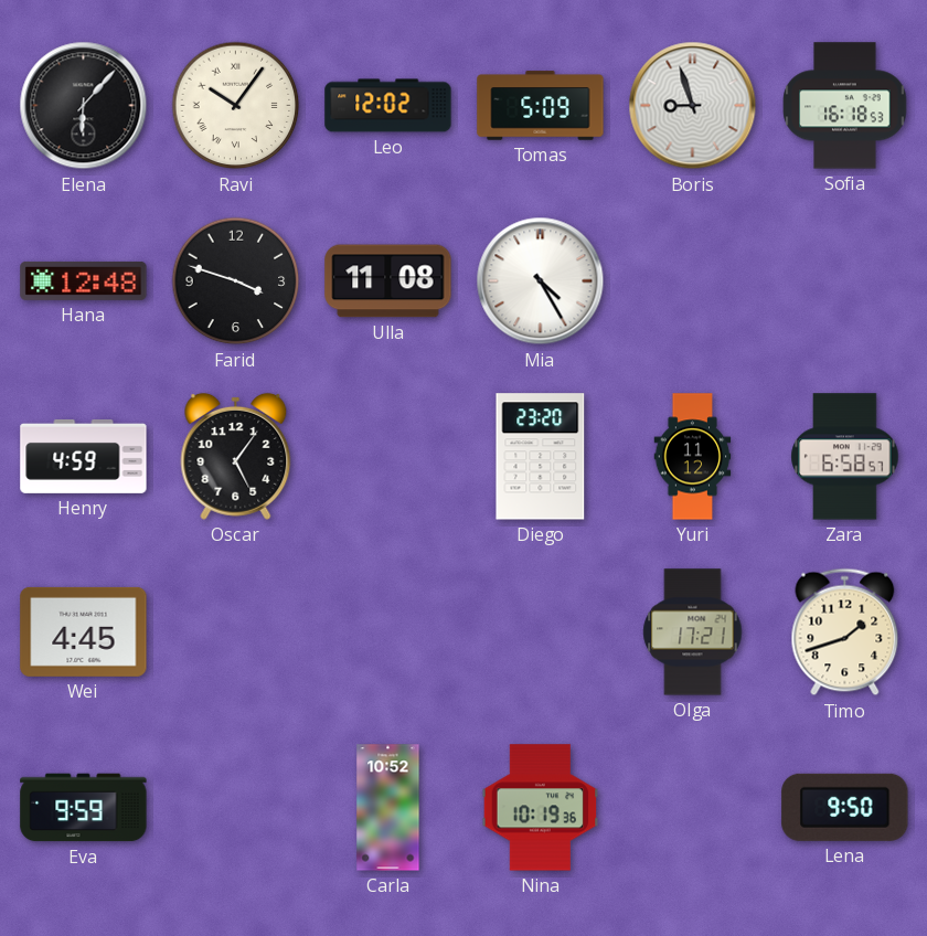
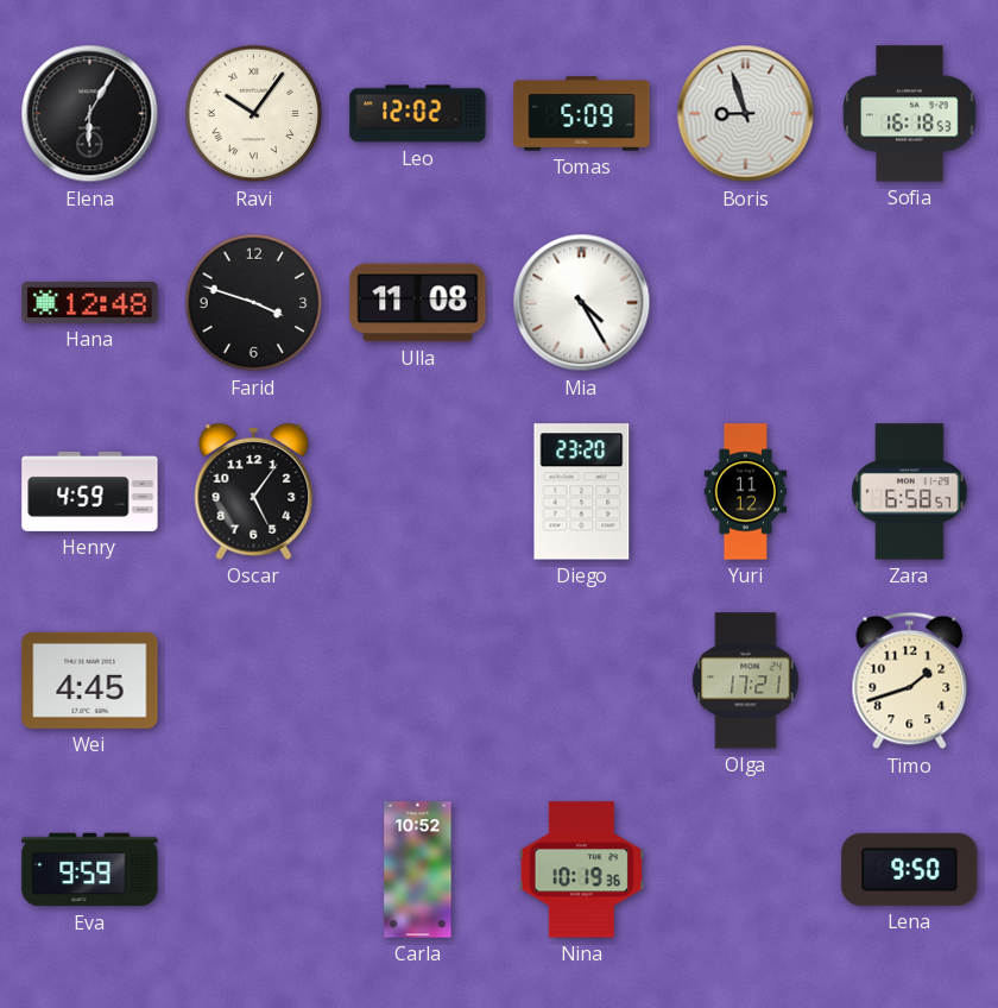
Elena: 6:07 -> 6:05
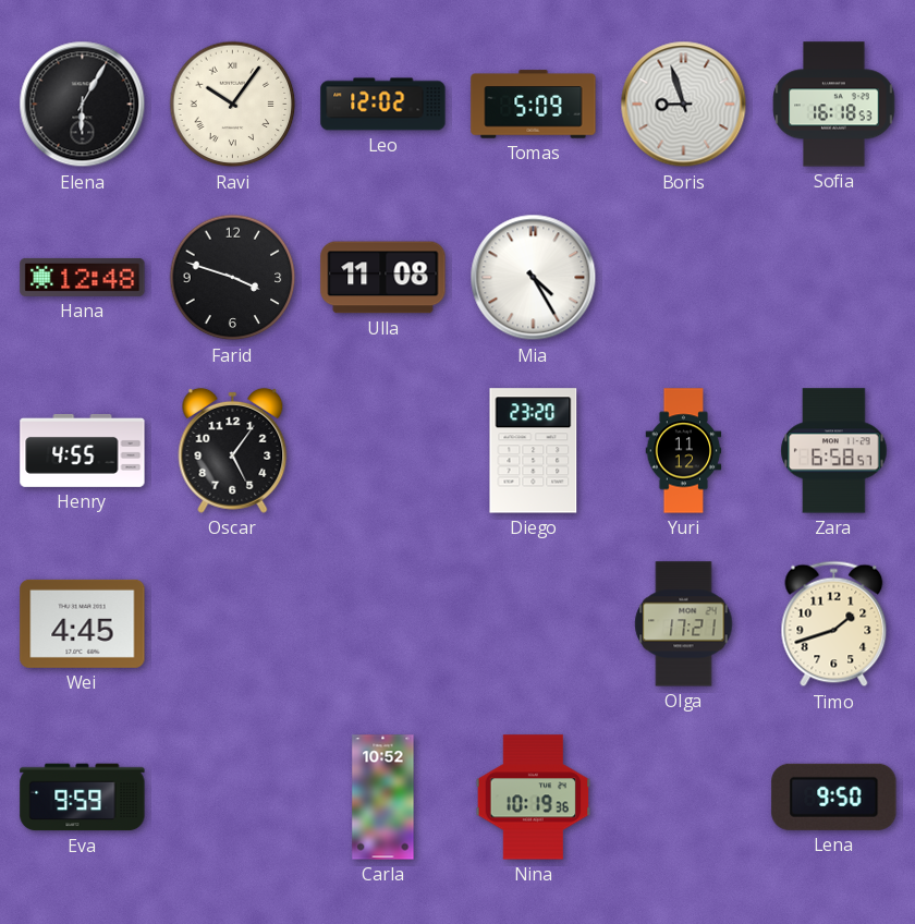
Henry: 4:59 -> 4:55
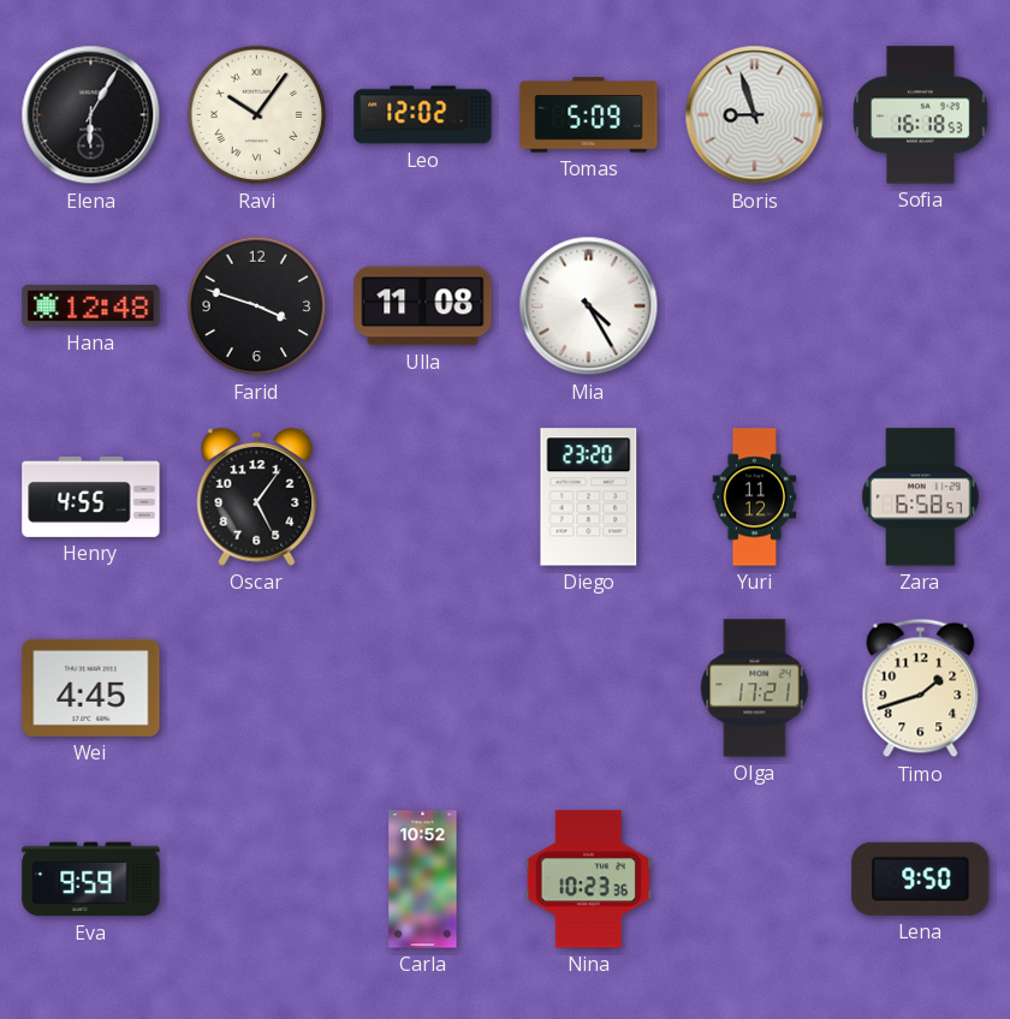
Nina: 10:19 -> 10:23
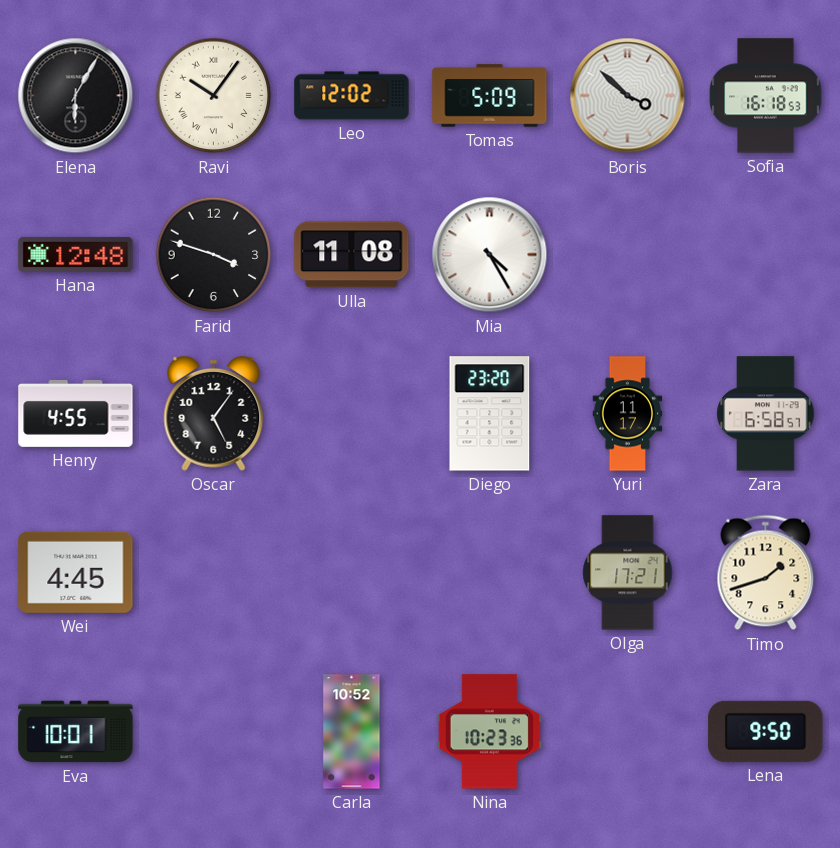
Boris: 8:57 -> 3:52
Yuri: 11:12 -> 11:17
Eva: 9:59 -> 10:01
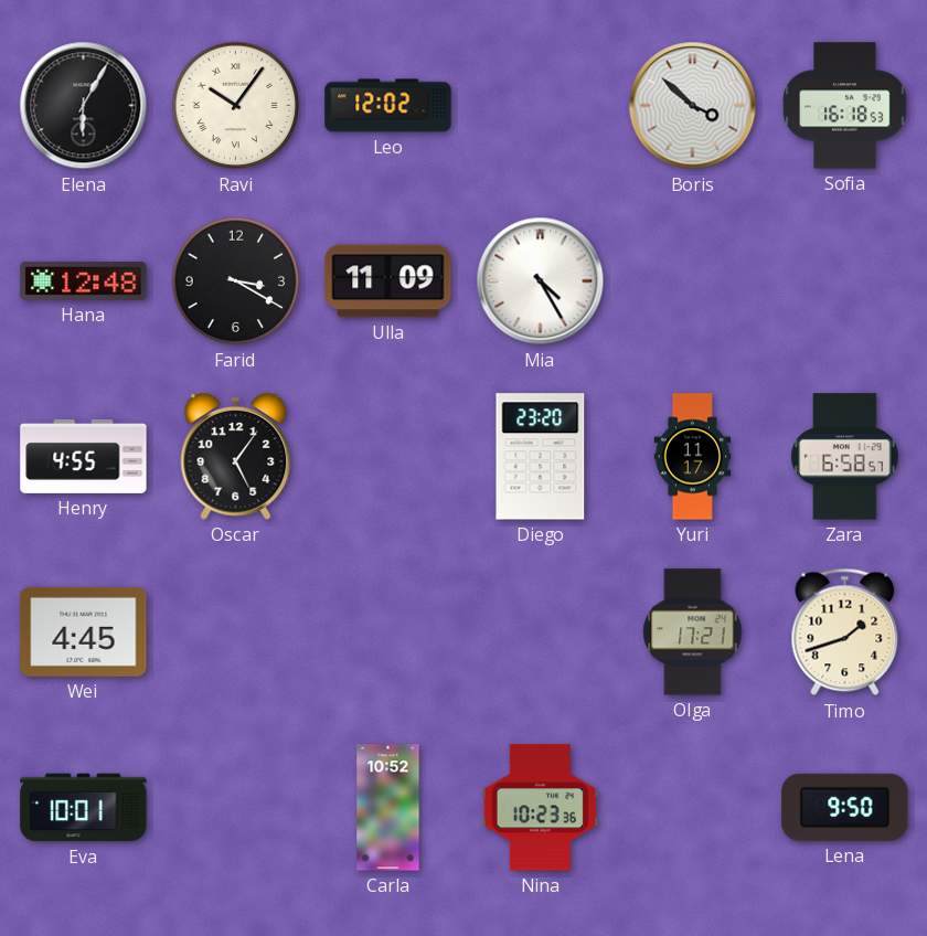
Tomas: 5:09 -> none
Farid: 3:48 -> 3:20
Ulla: 11:08 -> 11:09
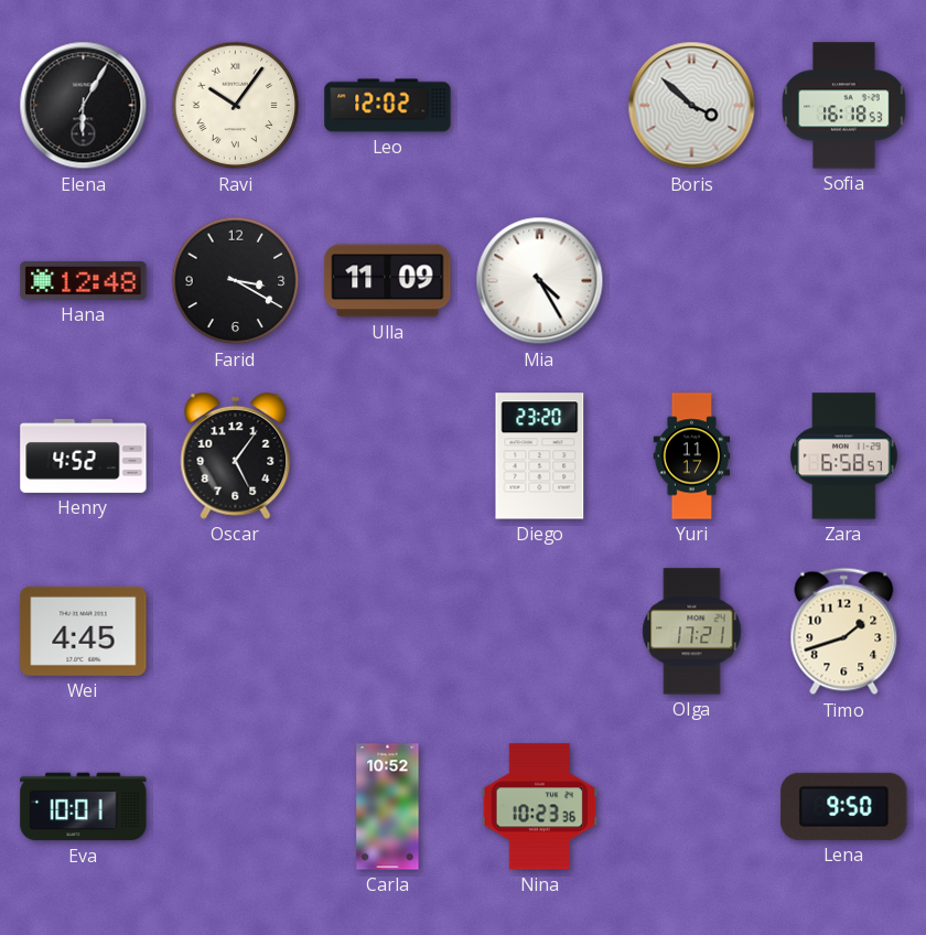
Henry: 4:55 -> 4:52
